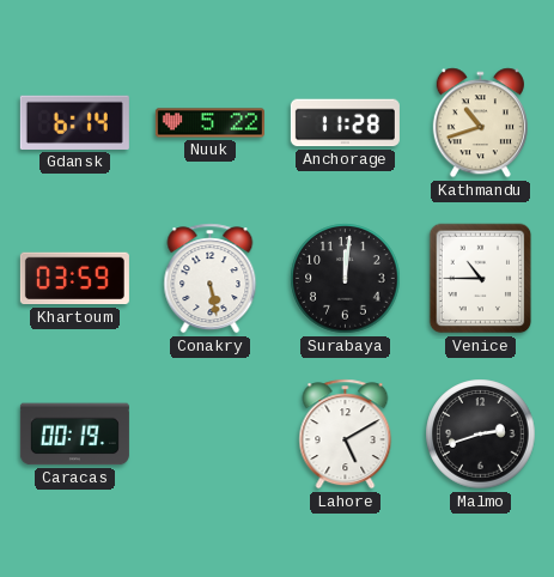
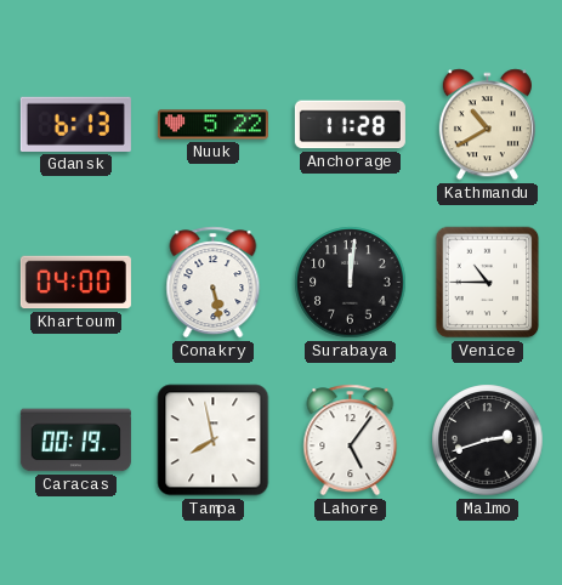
Gdansk: 6:14 -> 6:13
Kathmandu: 10:42 -> 10:40
Khartoum: 03:59 -> 04:00
Tampa: none -> 7:58
Lahore: 5:10 -> 5:06
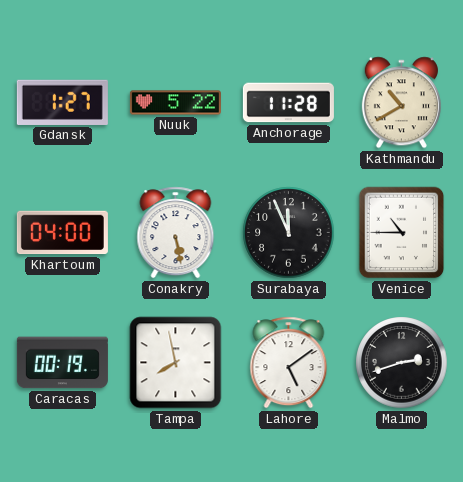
Gdansk: 6:13 -> 1:27
Surabaya: 12:01 -> 11:56
Lahore: 5:06 -> 5:09
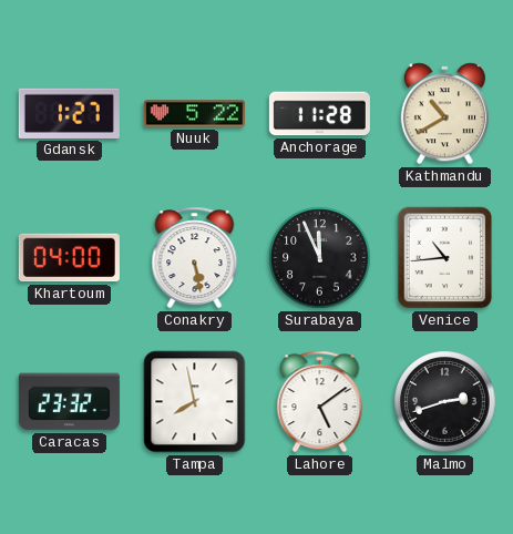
Venice: 10:45 -> 10:44
Caracas: 00:19 -> 23:32
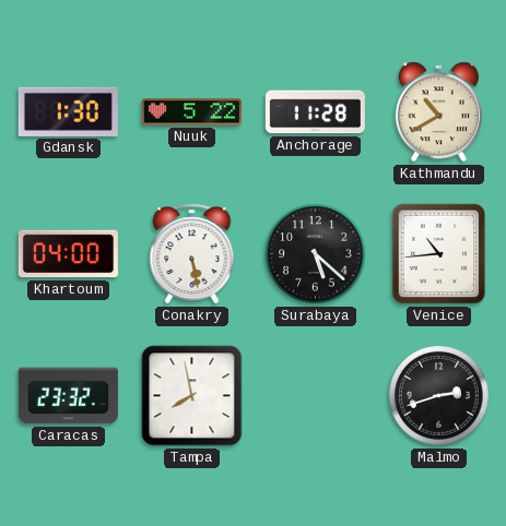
Gdansk: 1:27 -> 1:30
Surabaya: 11:56 -> 5:22
Lahore: 5:09 -> none
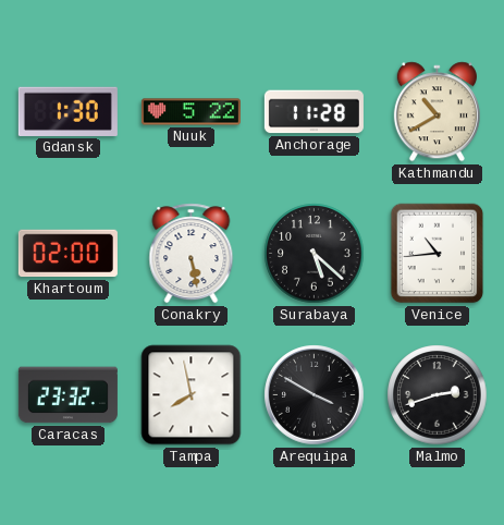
Khartoum: 04:00 -> 02:00
Arequipa: none -> 3:50
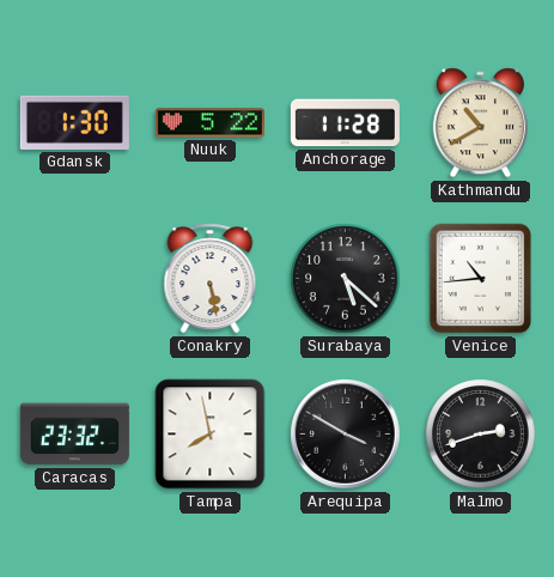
Khartoum: 02:00 -> none
